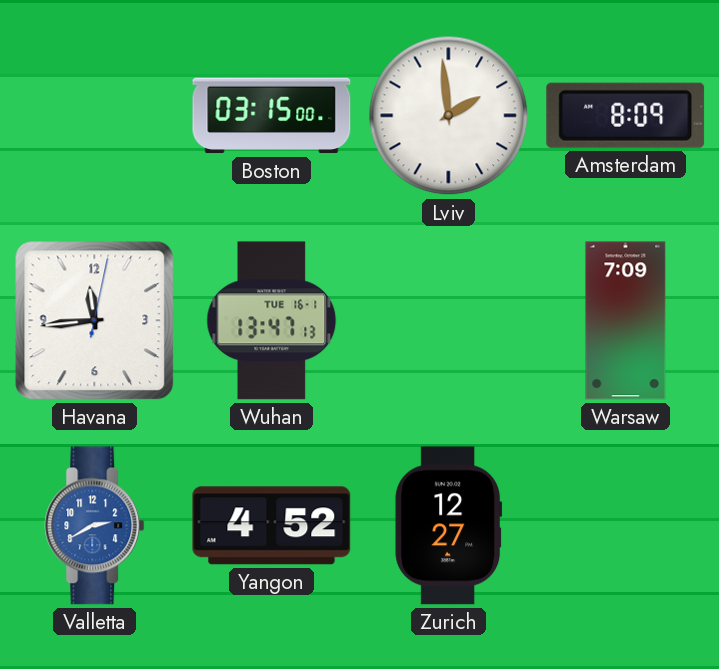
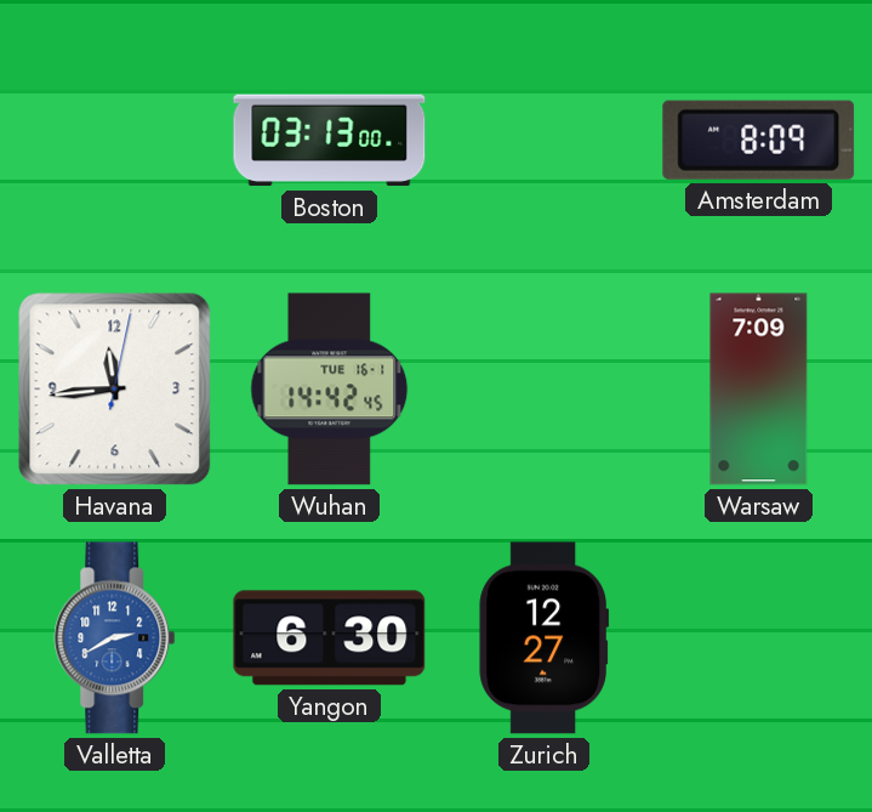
Boston: 03:15 -> 03:13
Lviv: 1:59 -> none
Wuhan: 13:47 -> 14:42
Yangon: 4:52 -> 6:30
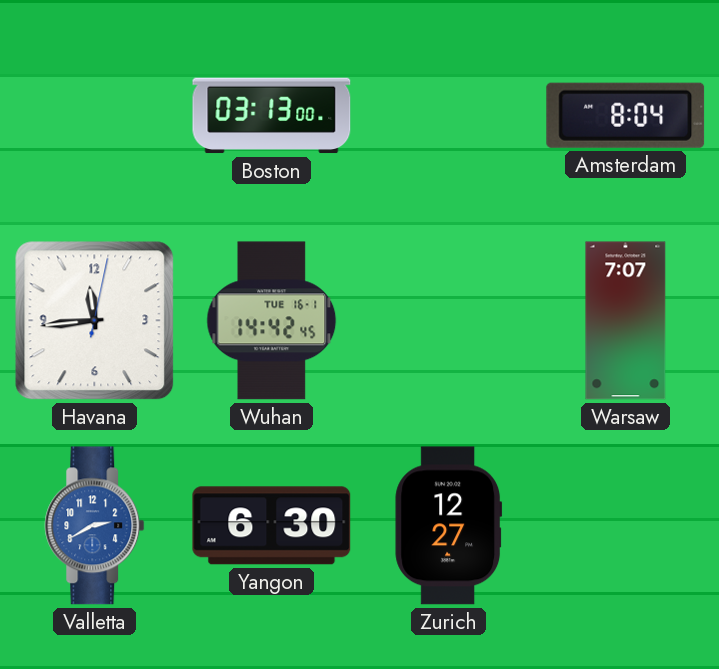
Amsterdam: 8:09 -> 8:04
Warsaw: 7:09 -> 7:07
